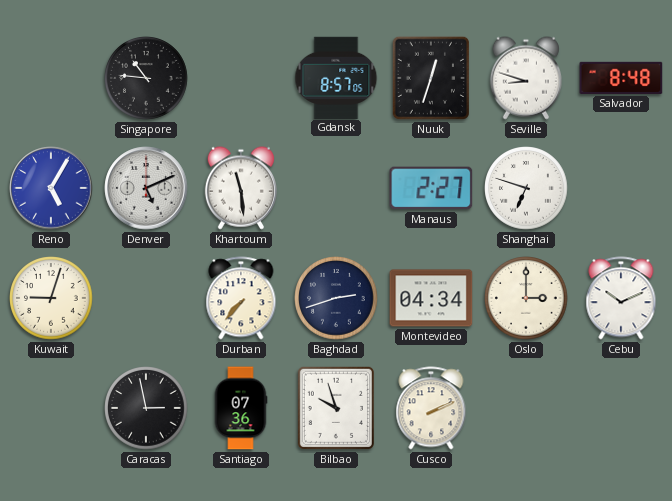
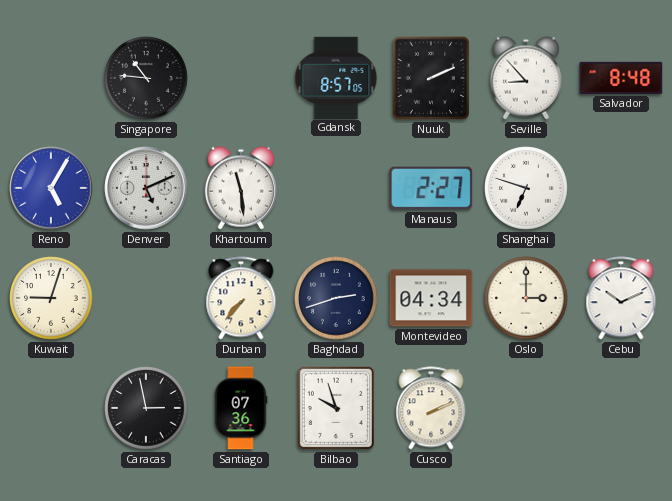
Nuuk: 12:33 -> 2:11
Seville: 8:48 -> 8:53
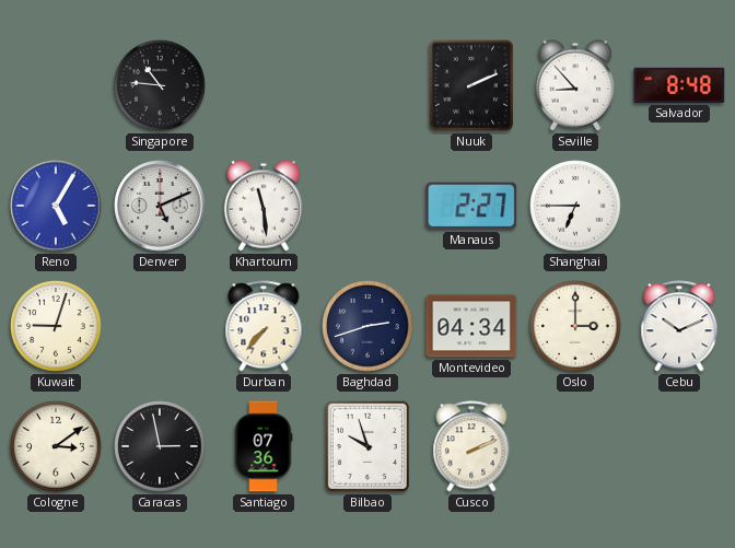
Gdansk: 8:57 -> none
Shanghai: 6:48 -> 6:45
Cologne: none -> 3:09
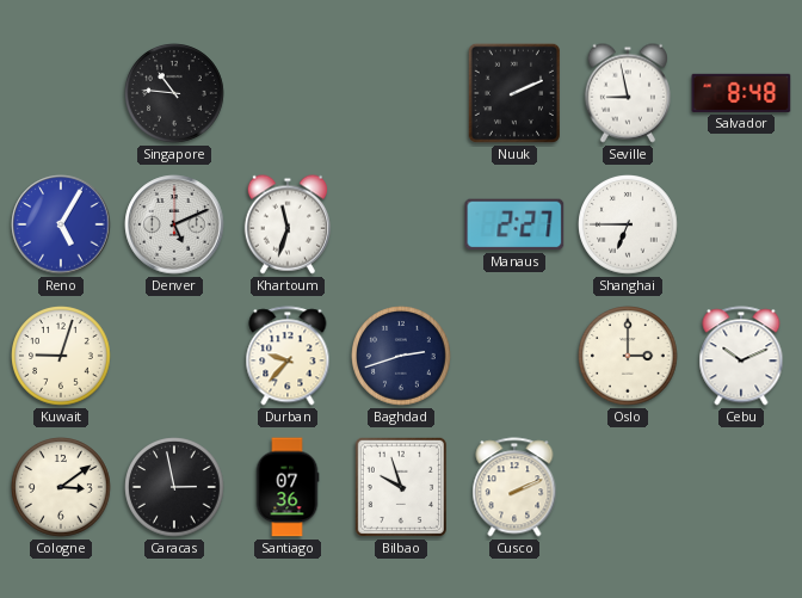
Seville: 8:53 -> 8:58
Khartoum: 11:29 -> 11:33
Durban: 7:37 -> 9:37
Montevideo: 04:34 -> none
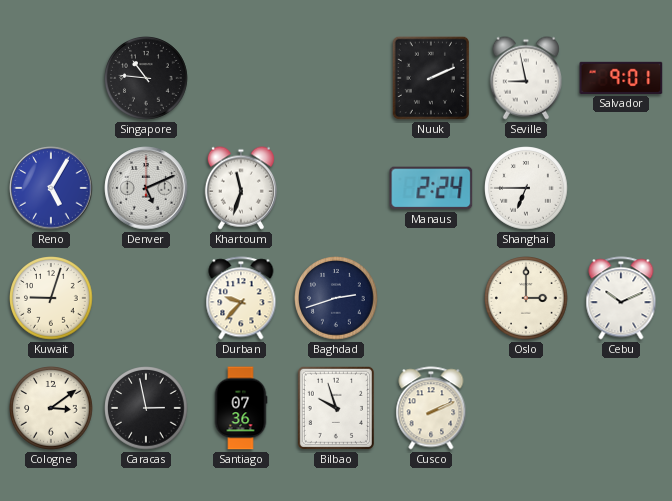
Salvador: 8:48 -> 9:01
Manaus: 2:27 -> 2:24
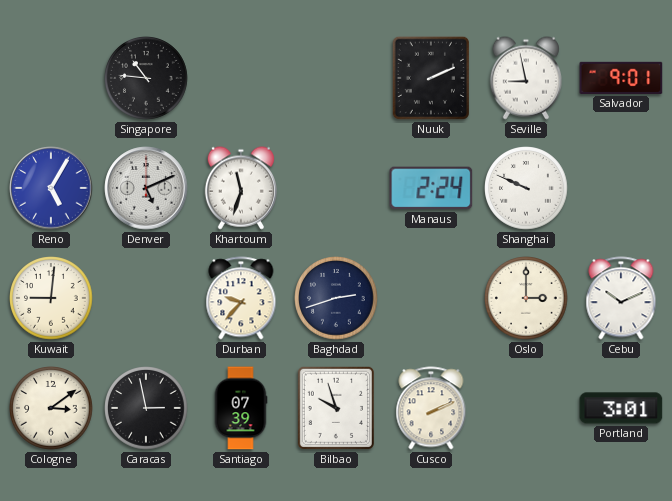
Shanghai: 6:45 -> 9:49
Kuwait: 9:03 -> 9:01
Santiago: 07:36 -> 07:39
Portland: none -> 3:01
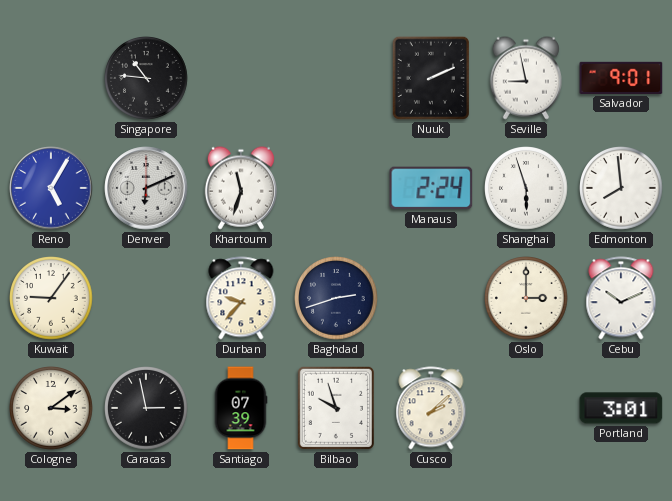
Denver: 5:11 -> 6:11
Shanghai: 9:49 -> 5:57
Edmonton: none -> 7:59
Kuwait: 9:01 -> 9:06
Cusco: 2:11 -> 2:08
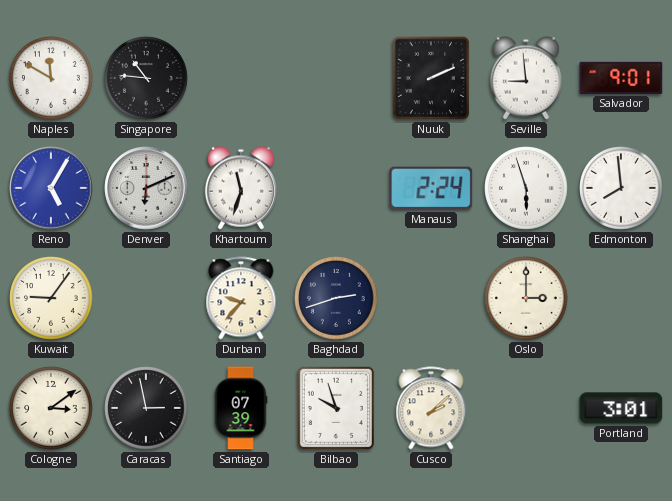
Naples: none -> 11:50
Seville: 8:58 -> 8:59
Cebu: 10:11 -> none
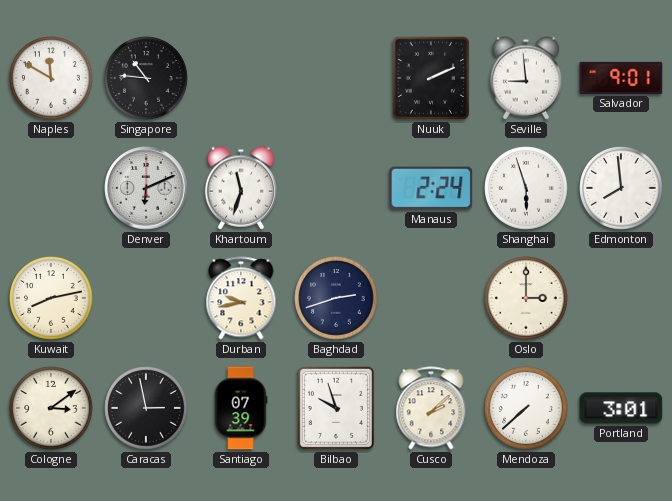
Reno: 5:05 -> none
Kuwait: 9:06 -> 8:13
Durban: 9:37 -> 9:43
Mendoza: none -> 7:38
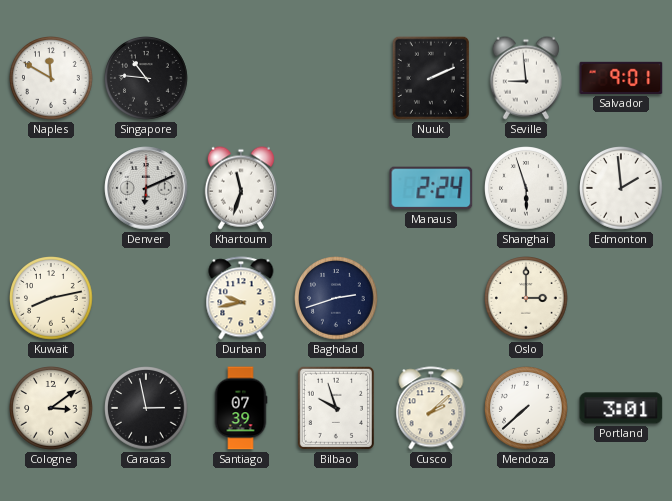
Edmonton: 7:59 -> 1:59
